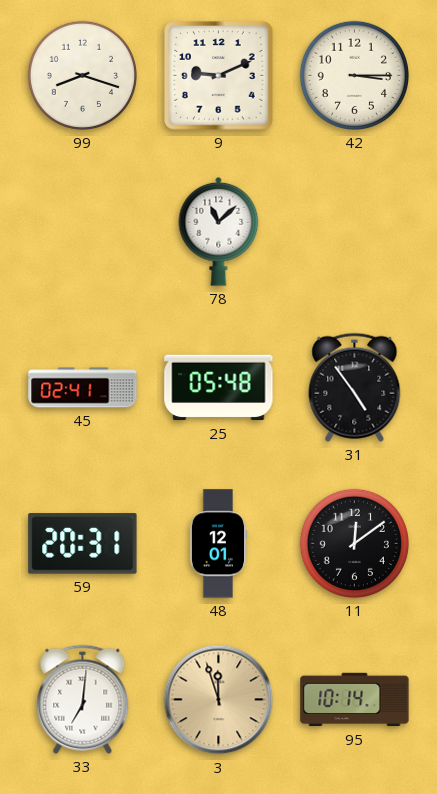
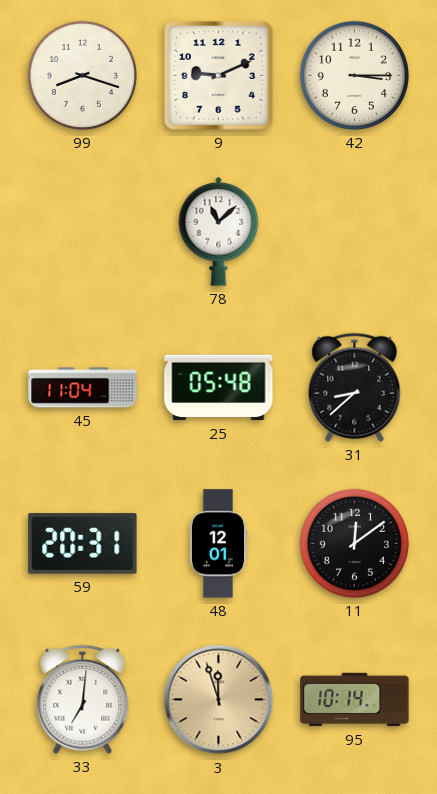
45: 02:41 -> 11:04
31: 4:54 -> 8:38
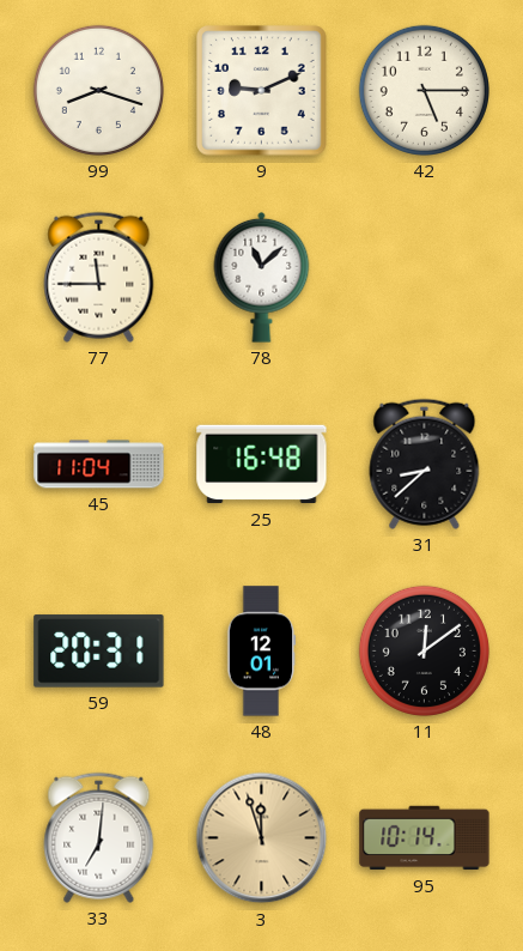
42: 3:15 -> 5:15
77: none -> 11:45
25: 05:48 -> 16:48
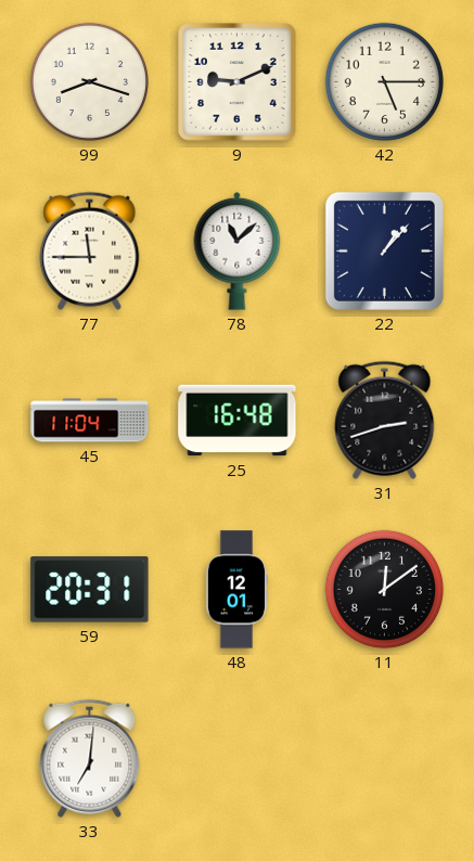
22: none -> 1:07
31: 8:38 -> 2:42
3: 11:57 -> none
95: 10:14 -> none
